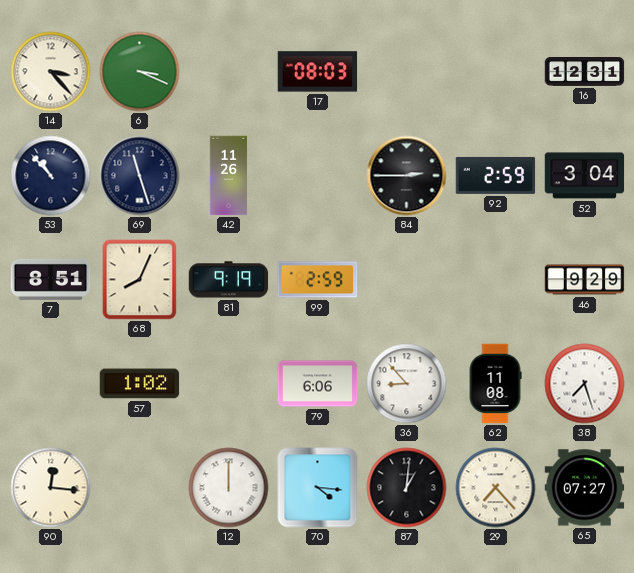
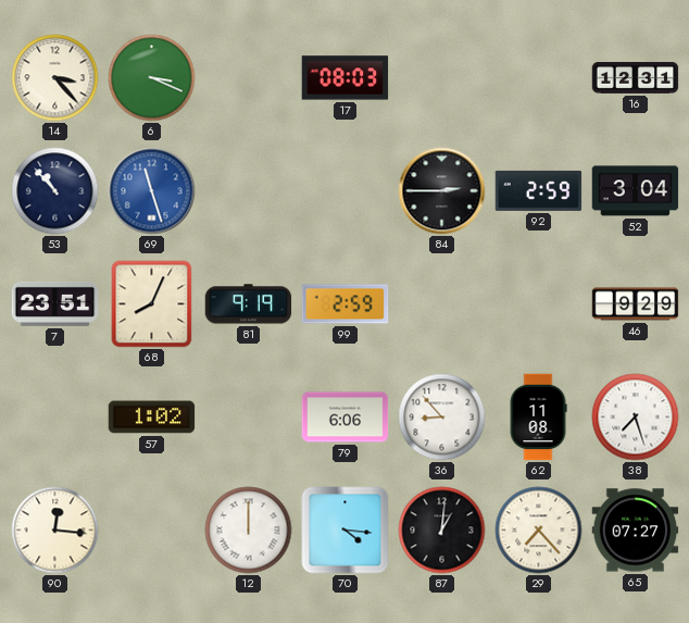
69 dial: navy -> blue
42: 11:26 -> none
7: 8:51 -> 23:51
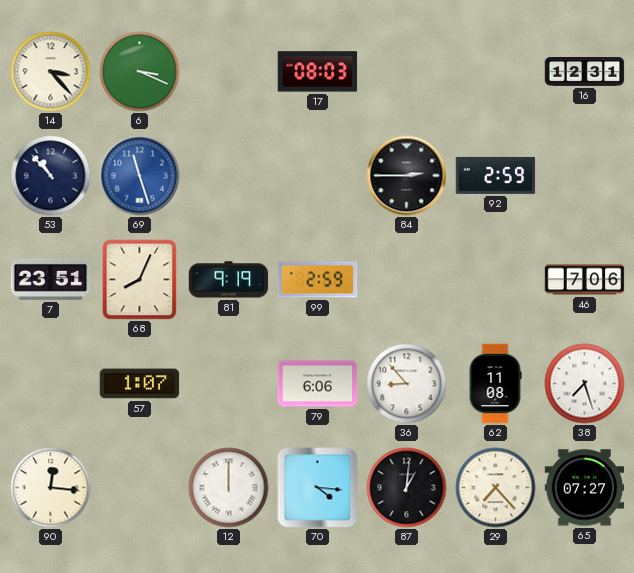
52: 3:04 -> none
46: 9:29 -> 7:06
57: 1:02 -> 1:07
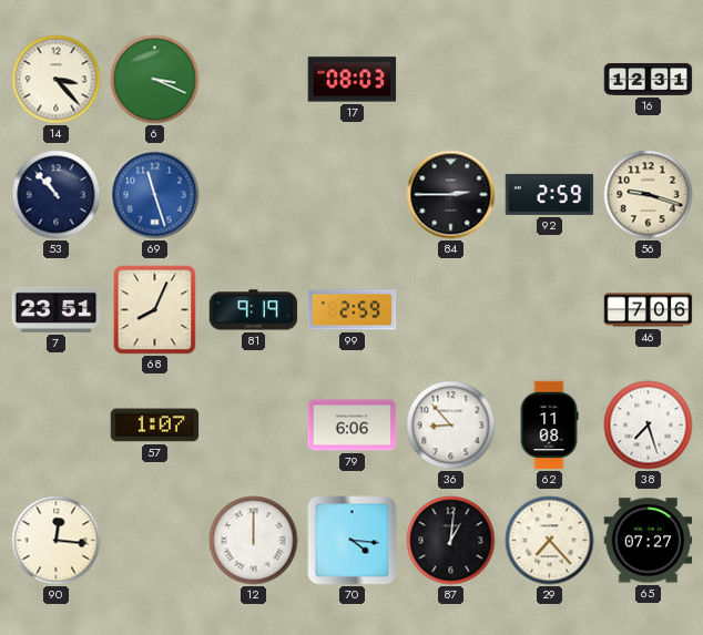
56: none -> 9:18
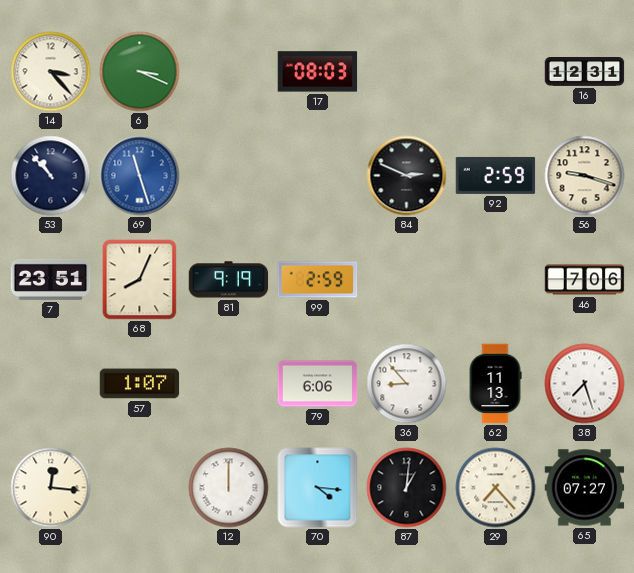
84: 2:45 -> 2:49
62: 11:08 -> 11:13
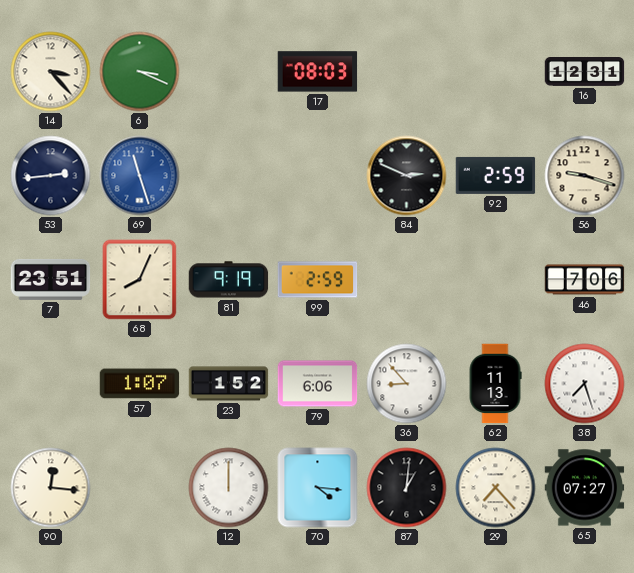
53: 10:53 -> 2:44
23: none -> 1:52
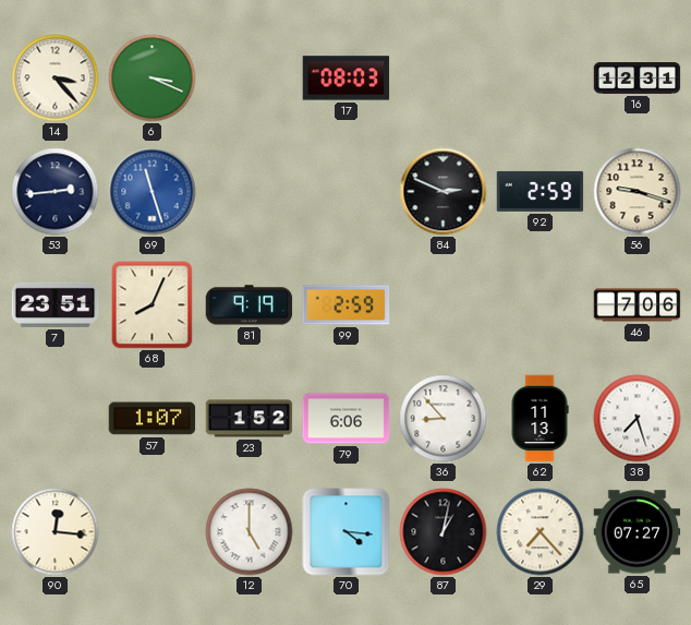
12: 12:00 -> 5:00
87: 1:01 -> 1:02
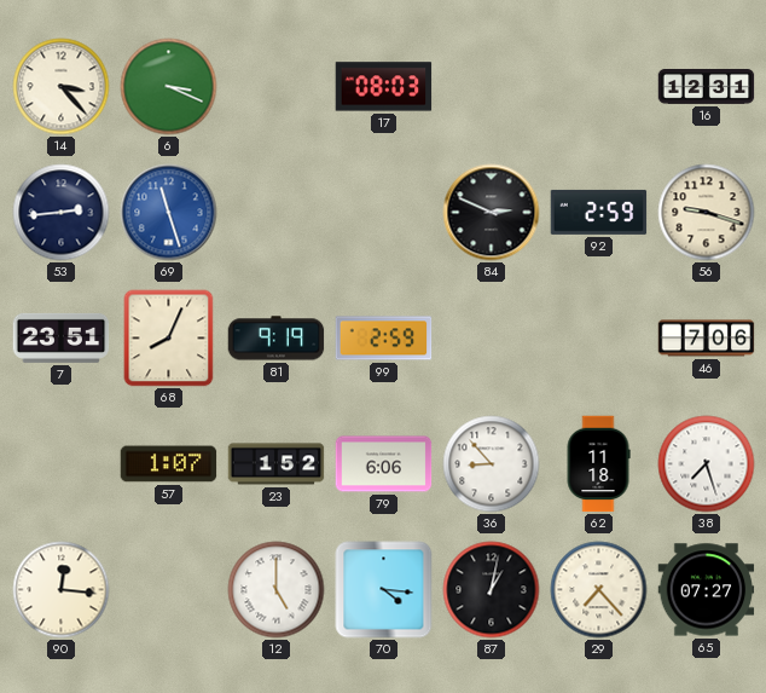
62: 11:13 -> 11:18
